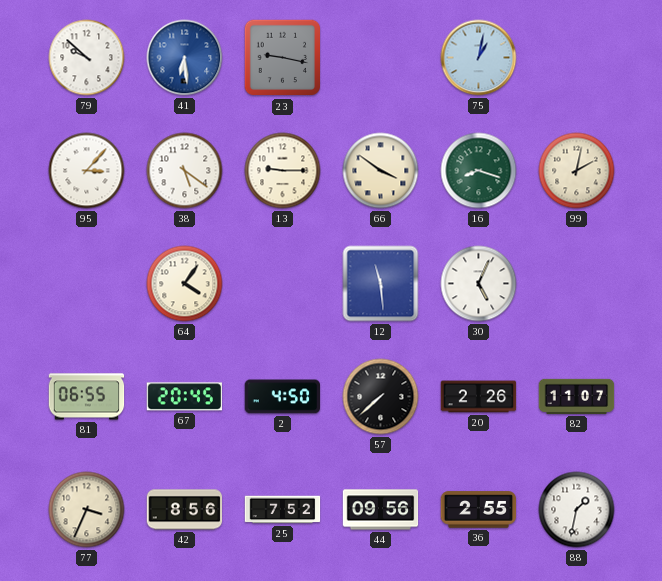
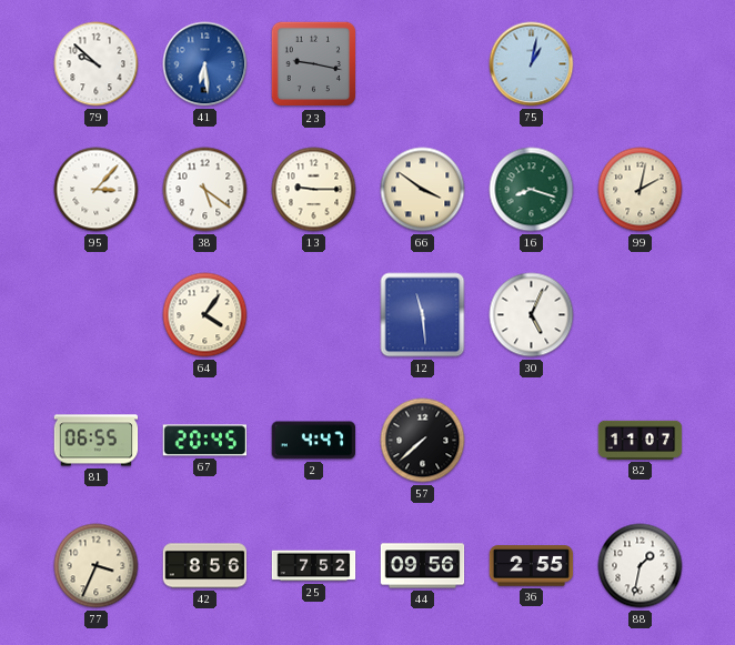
2: 4:50 -> 4:47
20: 2:26 -> none
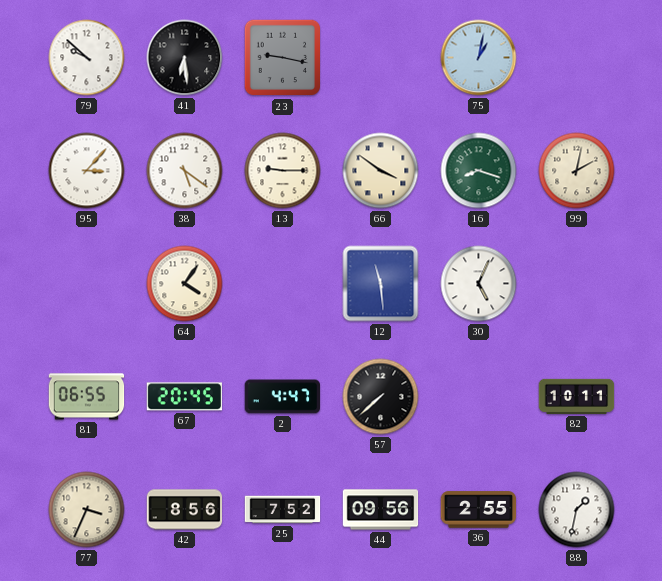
41 dial: blue -> black
82: 11:07 -> 10:11
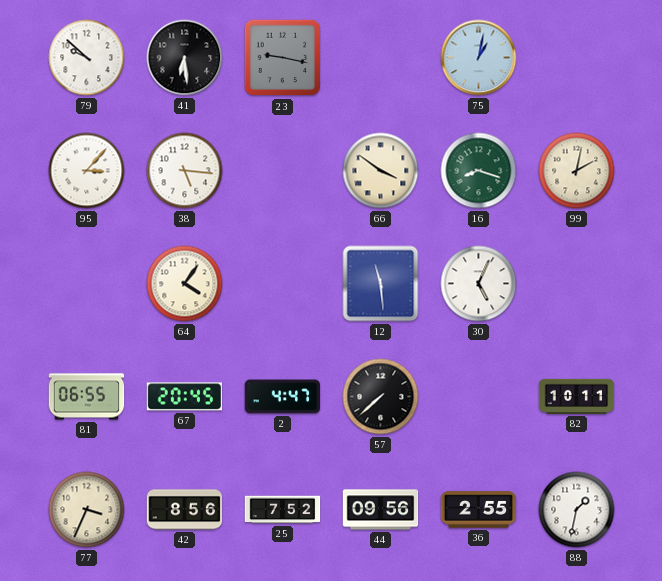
38: 5:21 -> 5:16
13: 9:15 -> none
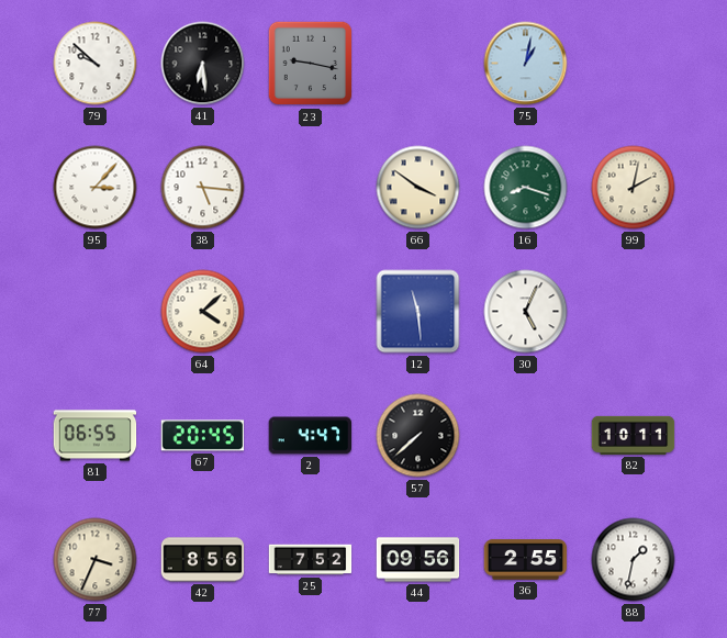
64: 4:06 -> 4:08
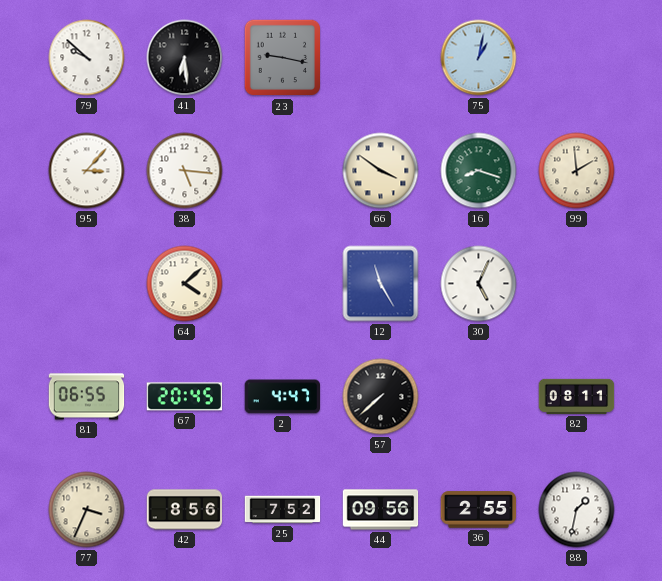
99: 2:02 -> 1:59
12: 11:29 -> 11:25
82: 10:11 -> 08:11
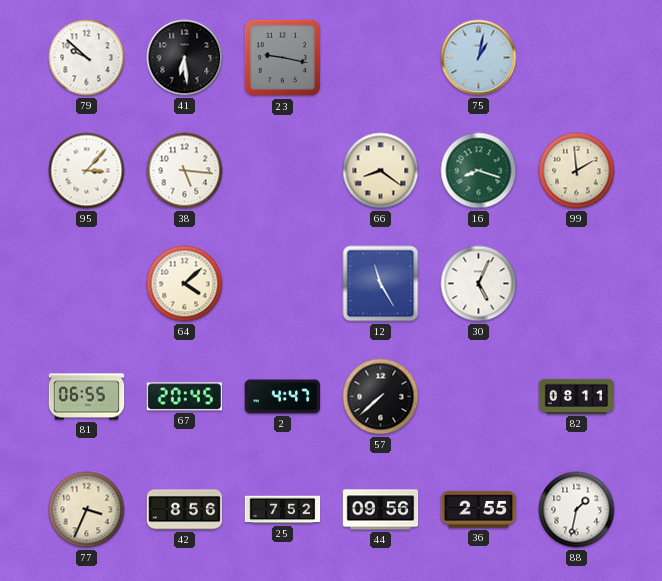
66: 3:51 -> 8:21
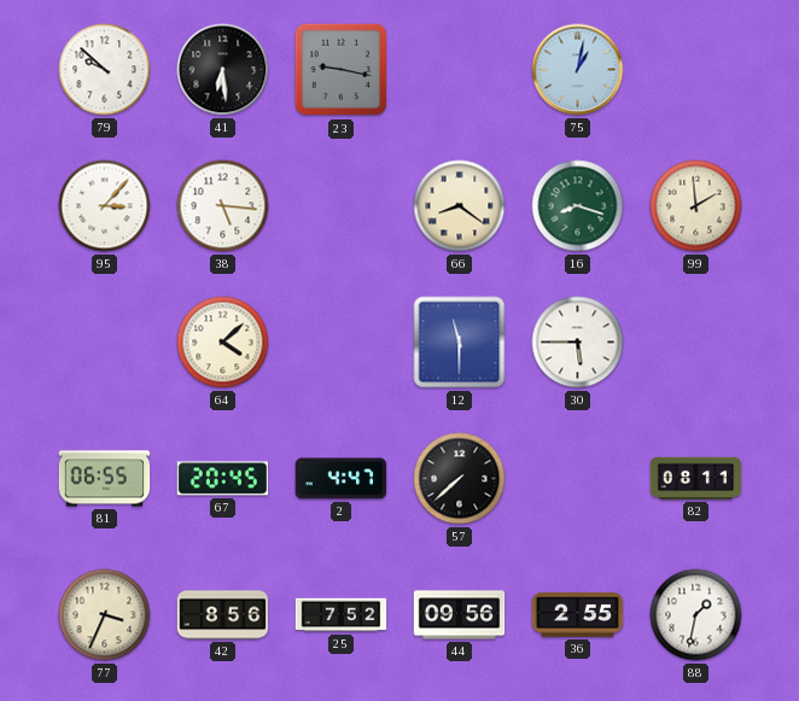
12: 11:25 -> 11:30
30: 5:04 -> 5:45
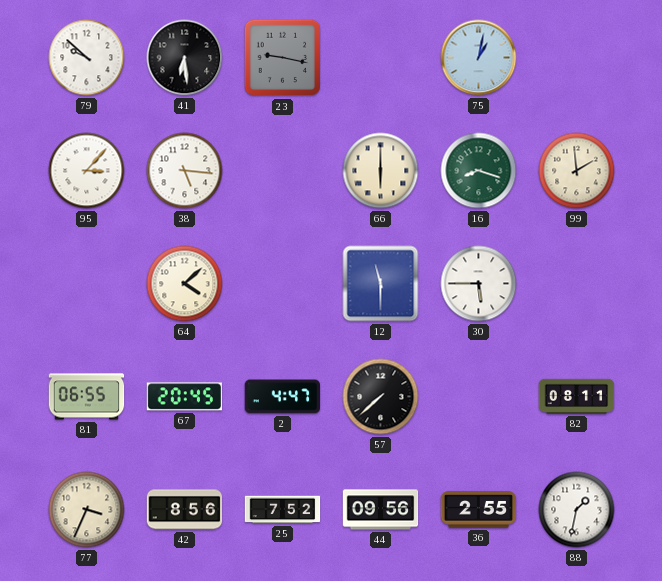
66: 8:21 -> 6:00
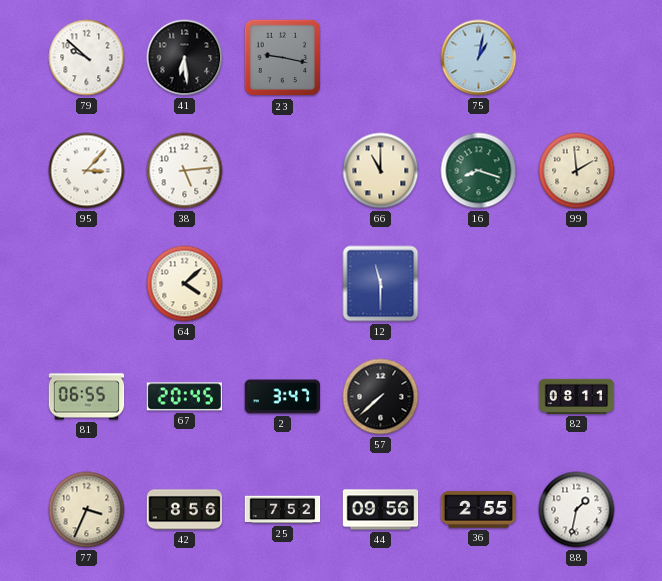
38: 5:16 -> 5:14
66: 6:00 -> 11:00
30: 5:45 -> none
2: 4:47 -> 3:47
